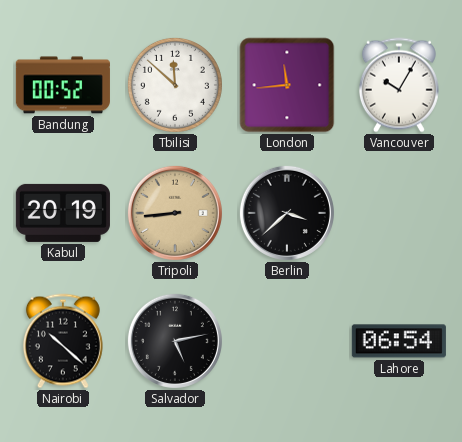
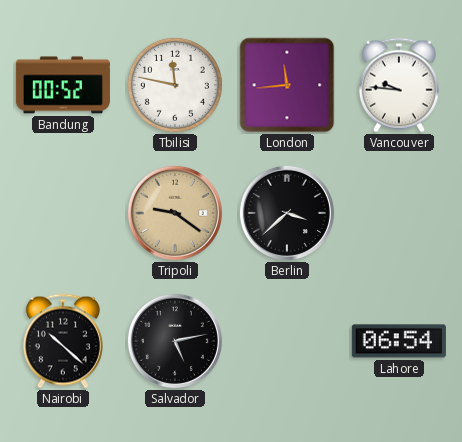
Tbilisi: 11:52 -> 11:47
Vancouver: 10:05 -> 9:46
Kabul: 20:19 -> none
Tripoli: 8:44 -> 9:21
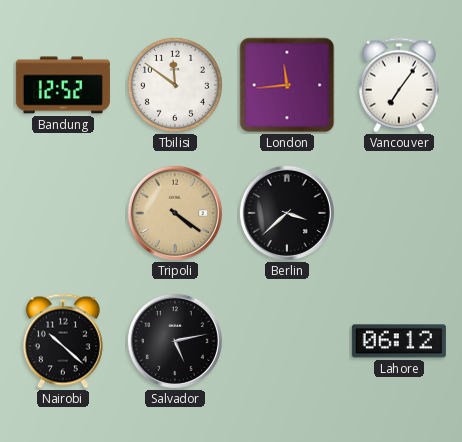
Bandung: 00:52 -> 12:52
Tbilisi: 11:47 -> 11:51
Vancouver: 9:46 -> 7:06
Tripoli: 9:21 -> 4:21
Lahore: 06:54 -> 06:12
